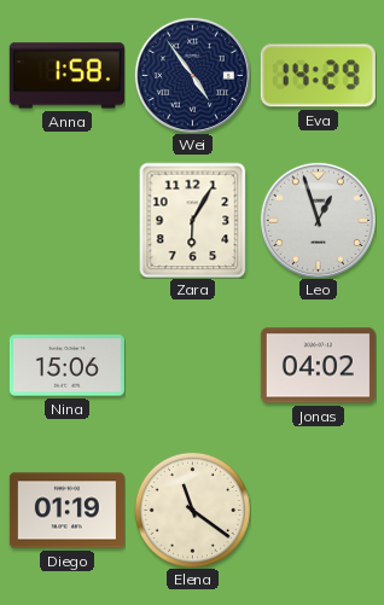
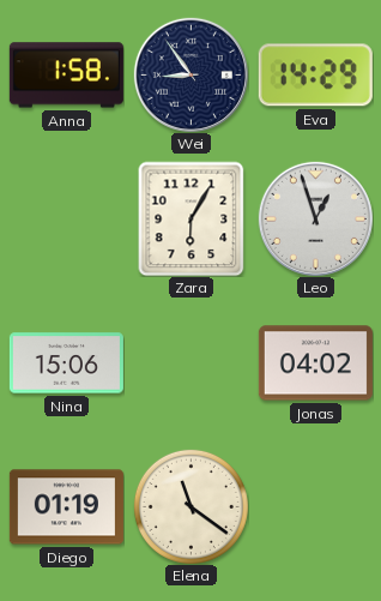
Wei: 4:54 -> 8:54
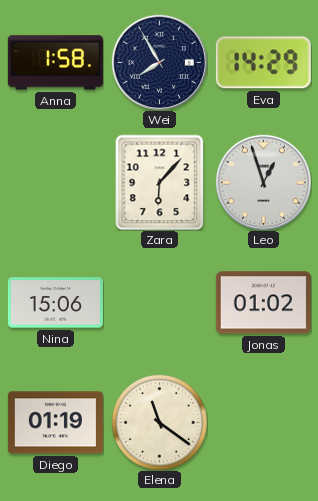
Wei: 8:54 -> 7:55
Zara: 6:05 -> 6:07
Jonas: 04:02 -> 01:02
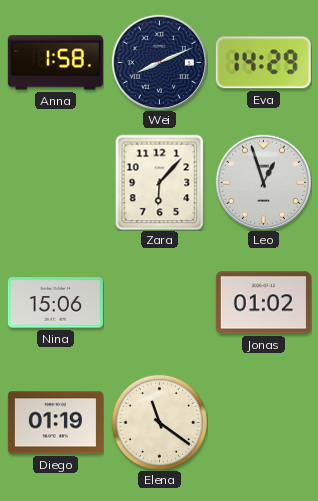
Wei: 7:55 -> 8:11
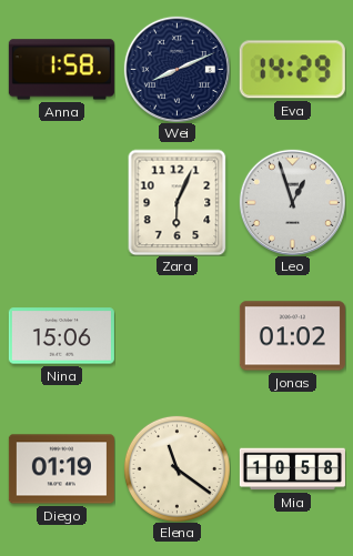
Zara: 6:07 -> 6:04
Mia: none -> 10:58
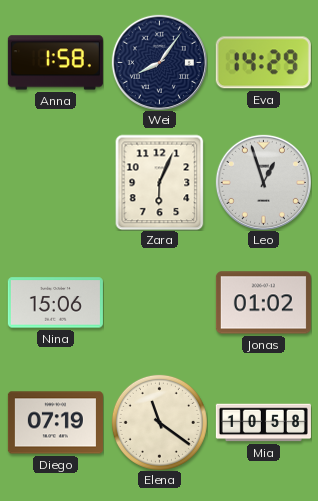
Wei: 8:11 -> 8:06
Diego: 01:19 -> 07:19
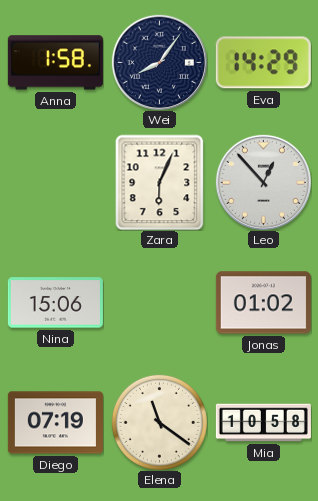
Leo: 12:57 -> 12:53
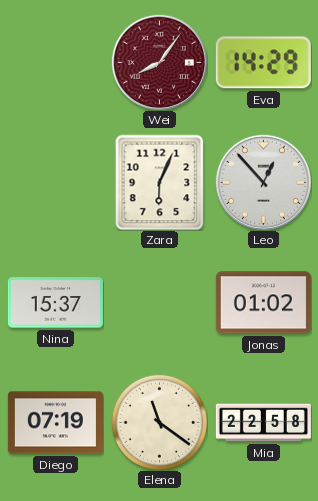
Anna: 1:58 -> none
Wei dial: navy -> burgundy
Nina: 15:06 -> 15:37
Mia: 10:58 -> 22:58
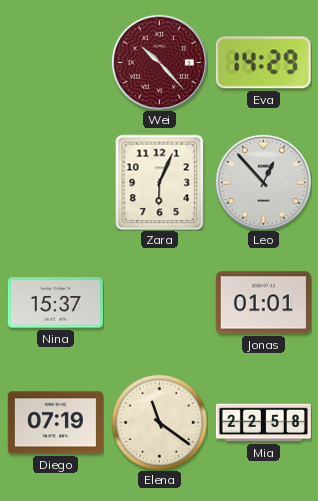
Wei: 8:06 -> 10:23
Jonas: 01:02 -> 01:01
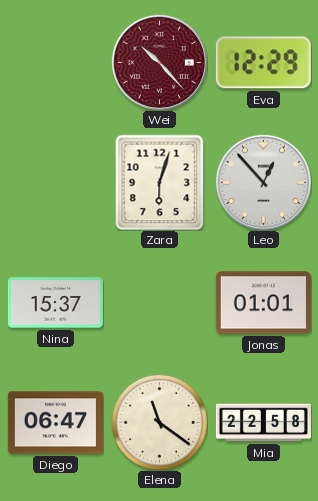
Eva: 14:29 -> 12:29
Zara: 6:04 -> 6:03
Diego: 07:19 -> 06:47
